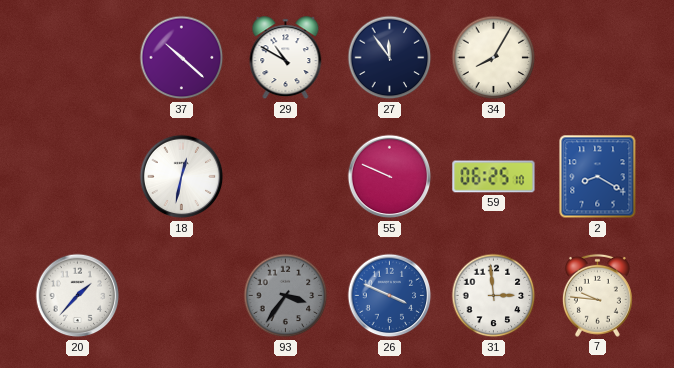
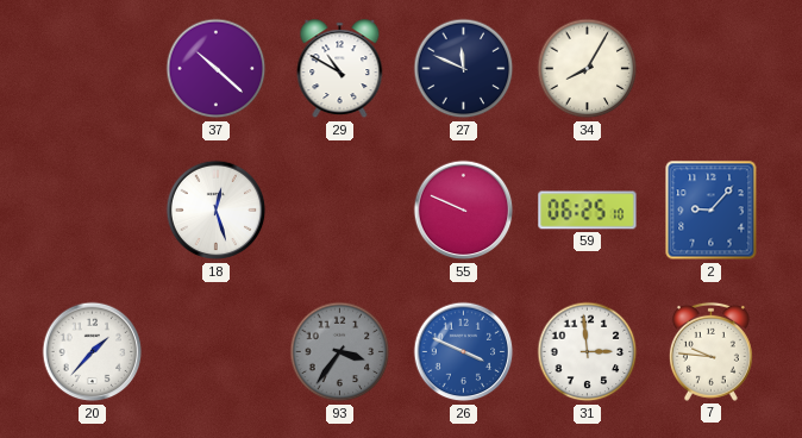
27: 11:54 -> 11:49
18: 12:32 -> 12:27
2: 8:20 -> 9:07
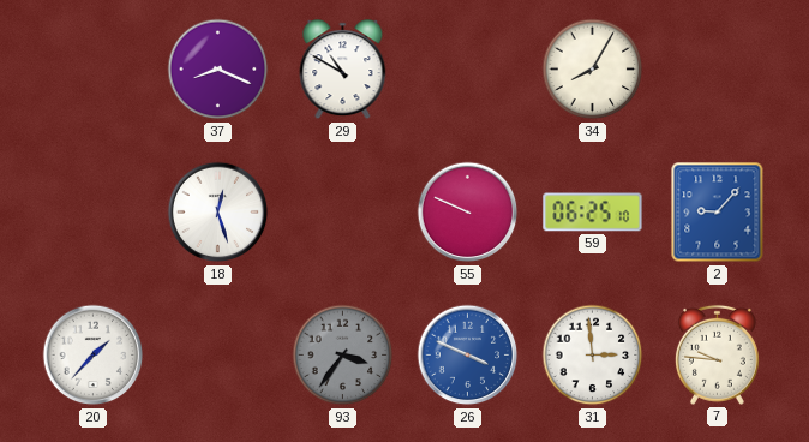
37: 10:22 -> 8:19
27: 11:49 -> none
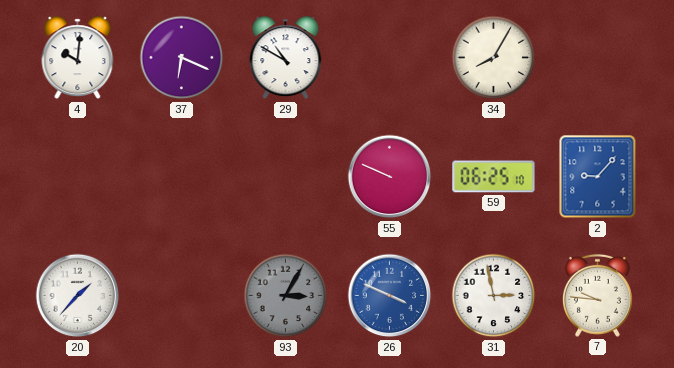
4: none -> 10:01
37: 8:19 -> 6:19
18: 12:27 -> none
93: 3:36 -> 3:05
31: 2:59 -> 2:58
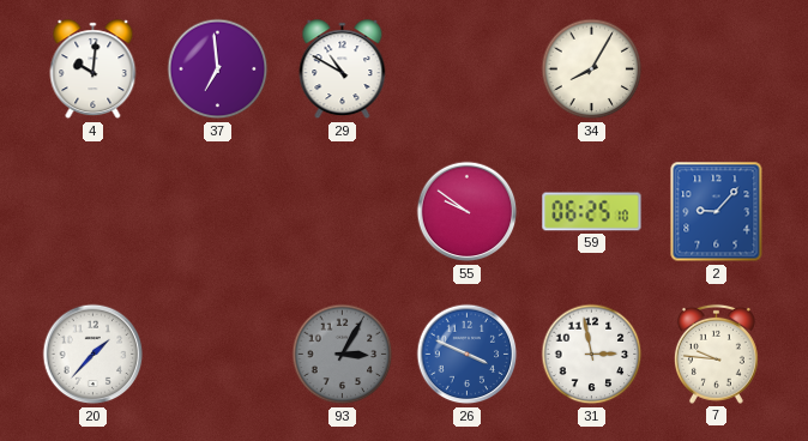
37: 6:19 -> 6:59
55: 9:49 -> 9:51
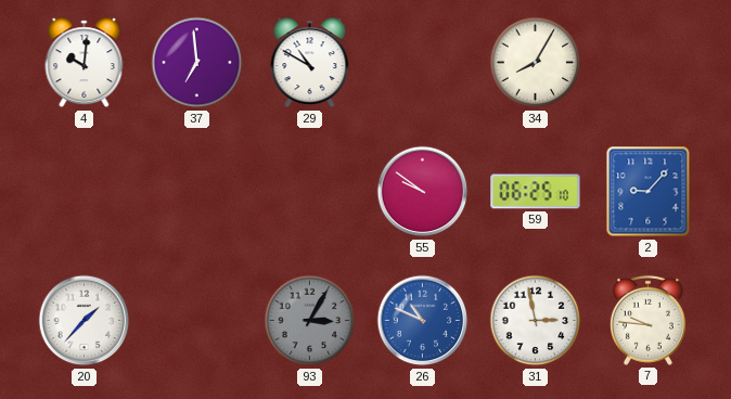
26: 3:49 -> 10:49
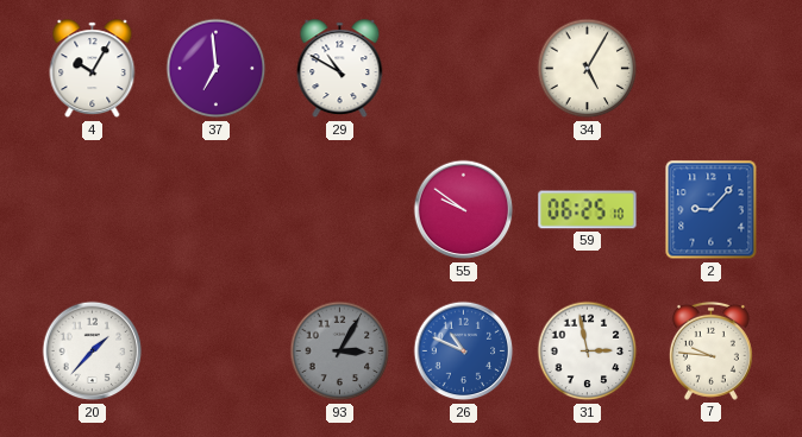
4: 10:01 -> 10:05
34: 8:05 -> 5:05
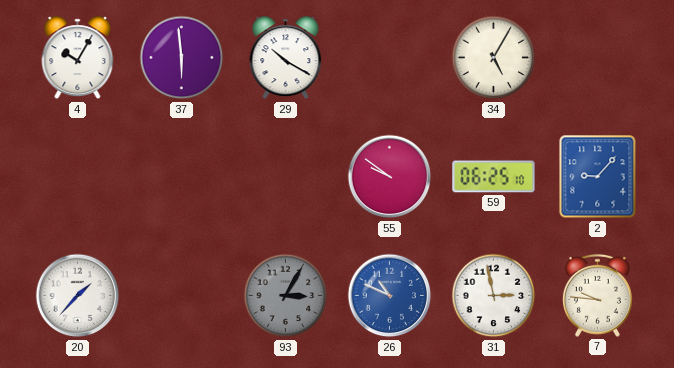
37: 6:59 -> 5:59
29: 10:50 -> 10:20
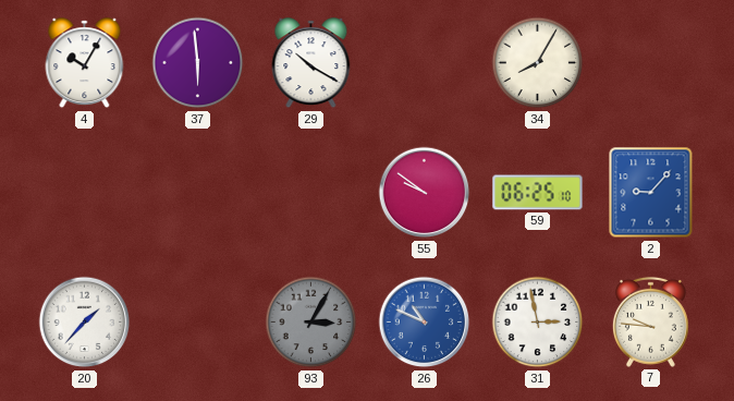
34: 5:05 -> 8:05
